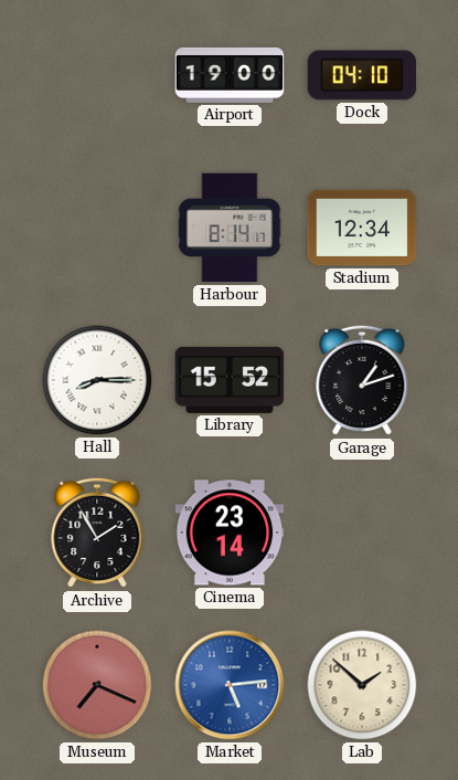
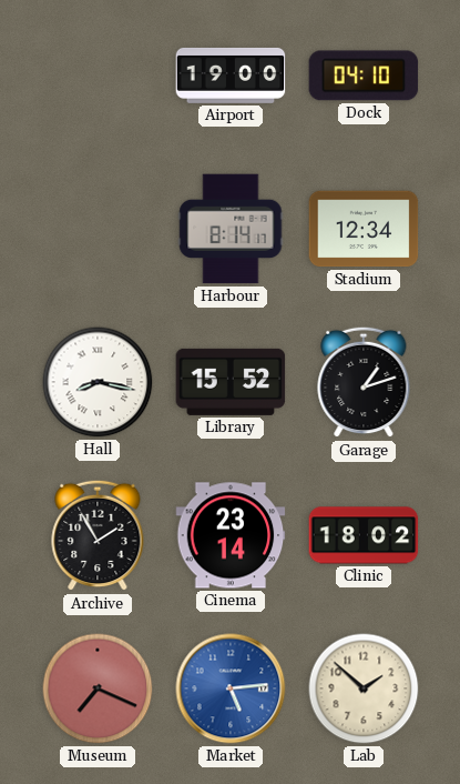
Hall: 8:15 -> 8:17
Clinic: none -> 18:02
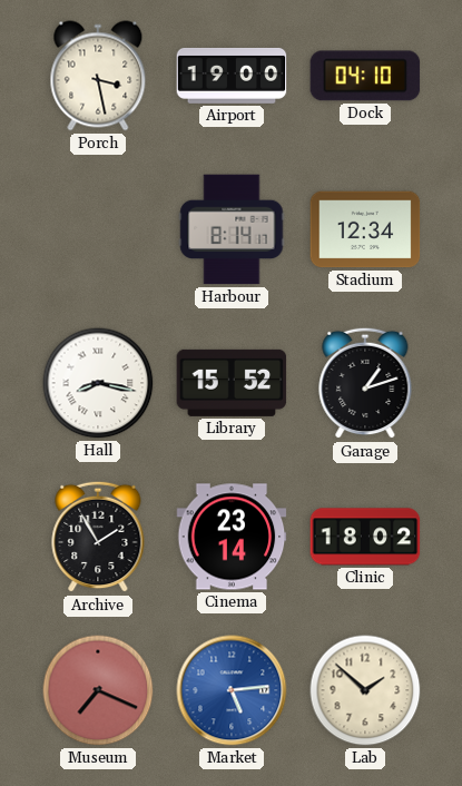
Porch: none -> 3:28
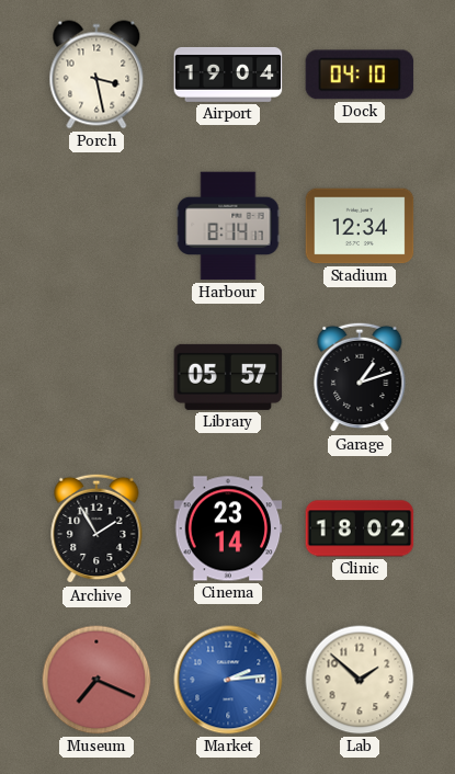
Airport: 19:00 -> 19:04
Hall: 8:17 -> none
Library: 15:52 -> 05:57
Market: 5:14 -> 2:14
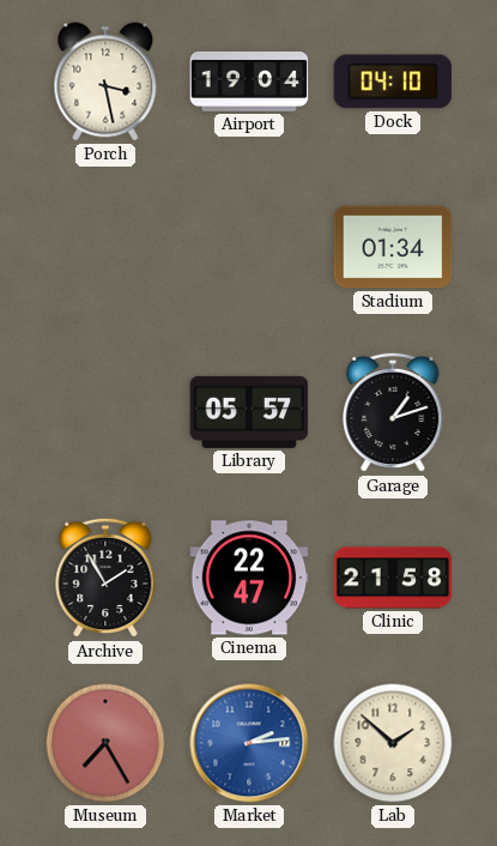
Harbour: 8:14 -> none
Stadium: 12:34 -> 01:34
Cinema: 23:14 -> 22:47
Clinic: 18:02 -> 21:58
Museum: 7:19 -> 7:25
